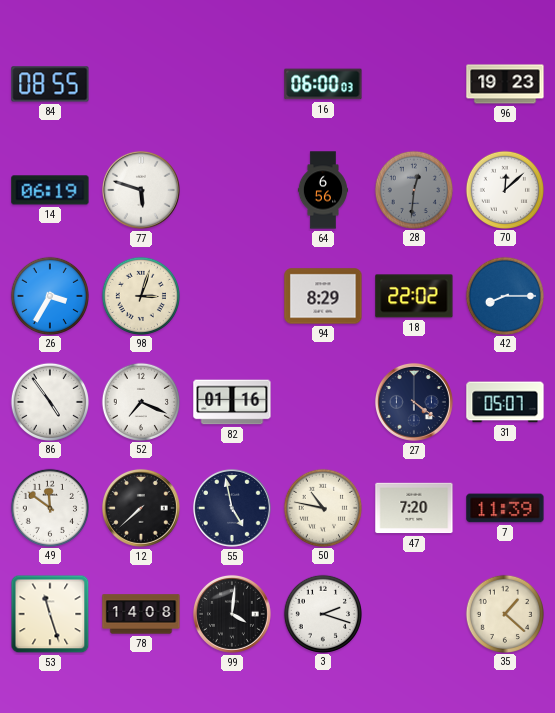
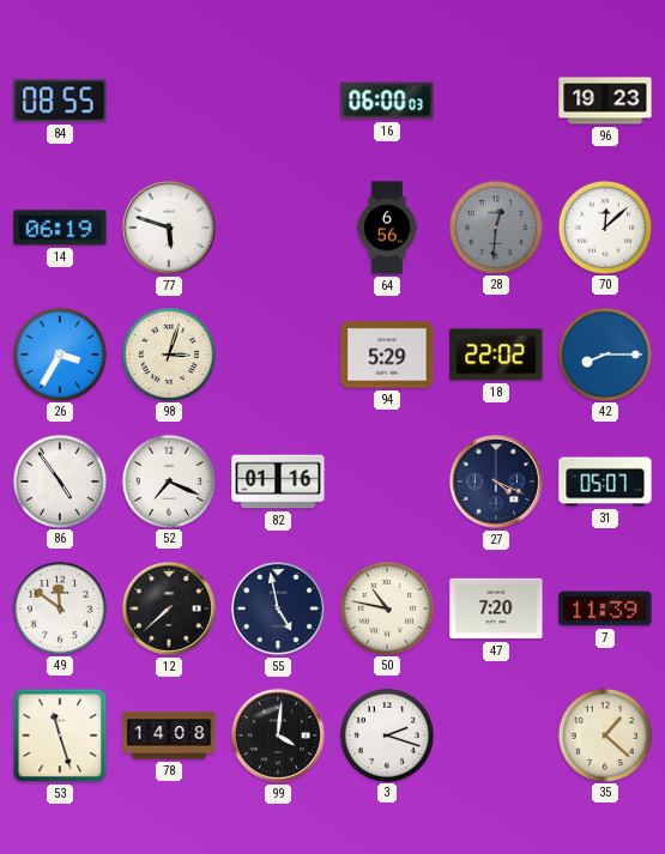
94: 8:29 -> 5:29
27: 4:21 -> 4:19
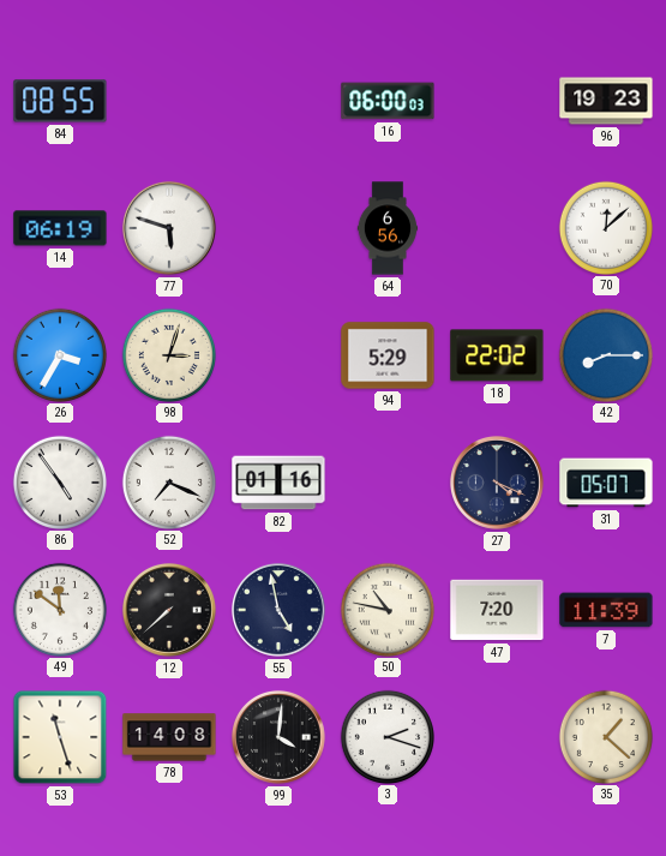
28: 12:31 -> none
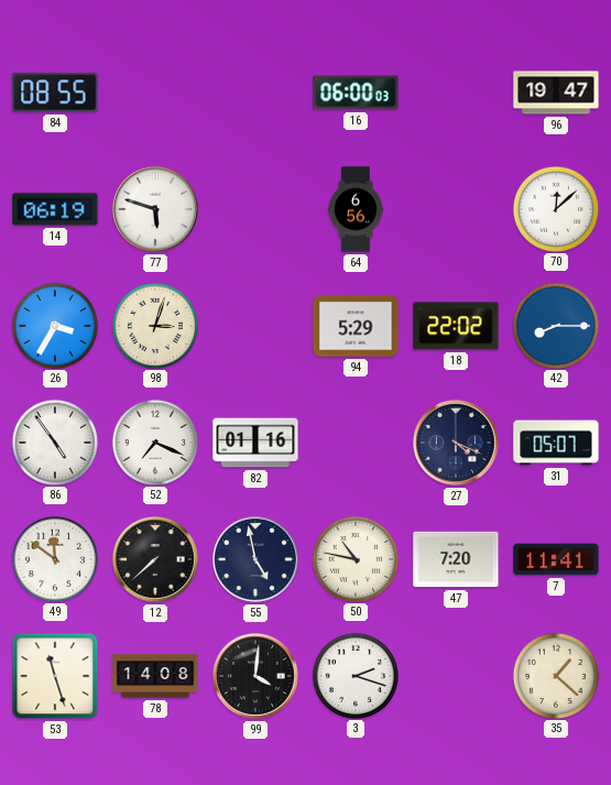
96: 19:23 -> 19:47
7: 11:39 -> 11:41
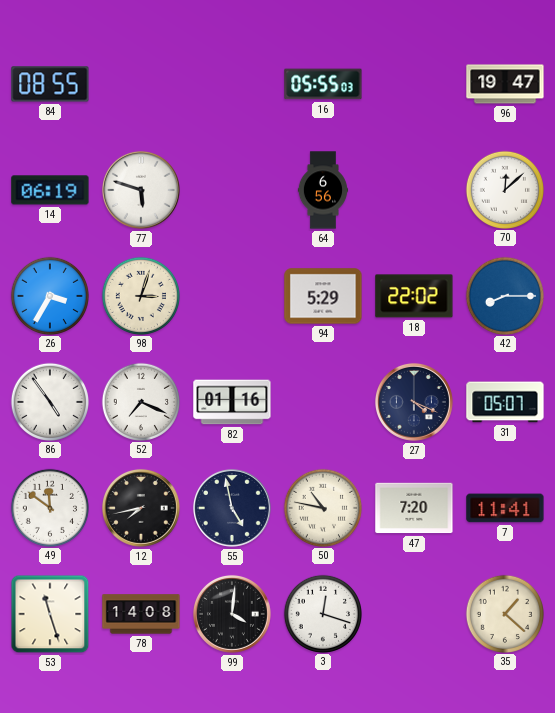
16: 06:00 -> 05:55
12: 7:38 -> 7:43
3: 2:18 -> 12:18
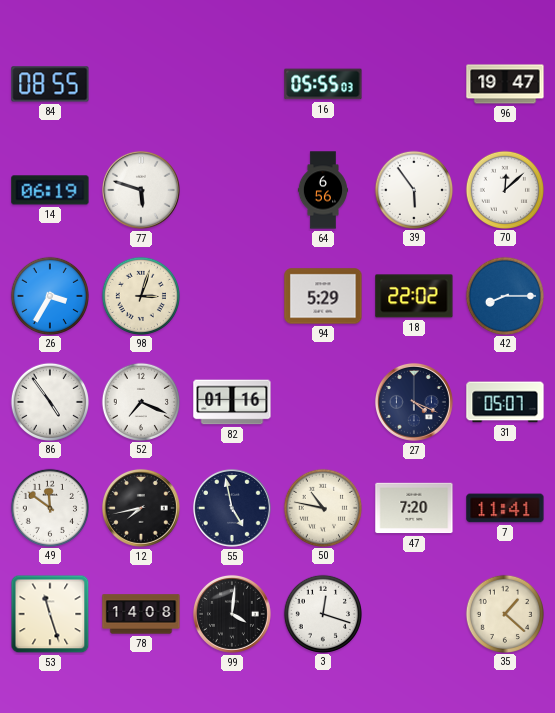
39: none -> 5:54
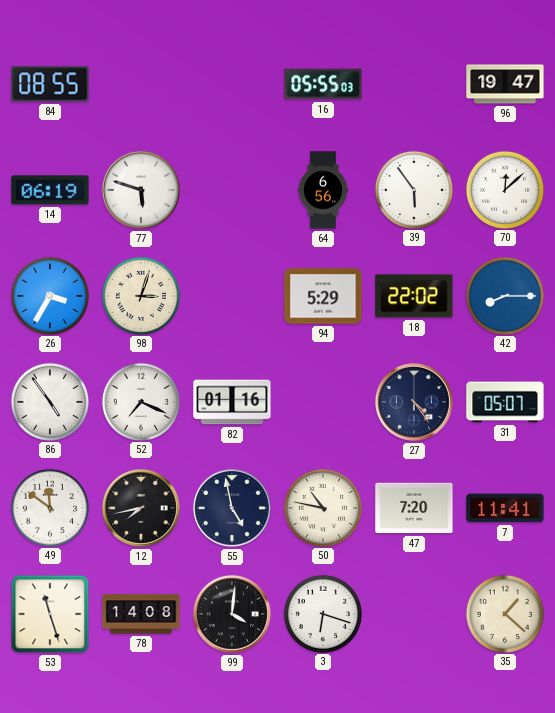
27: 4:19 -> 4:24
3: 12:18 -> 6:18
